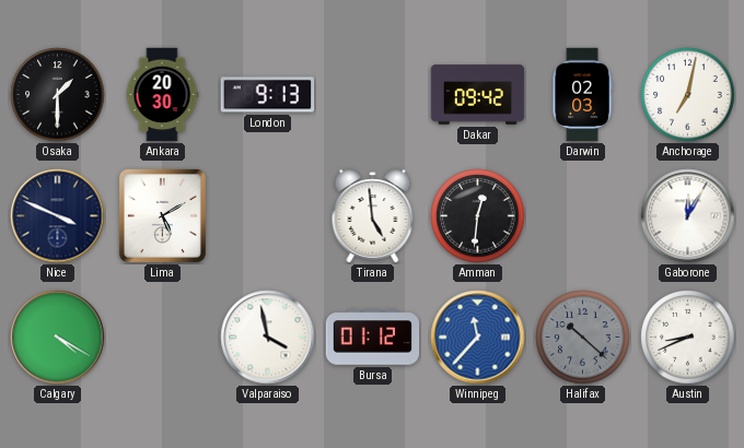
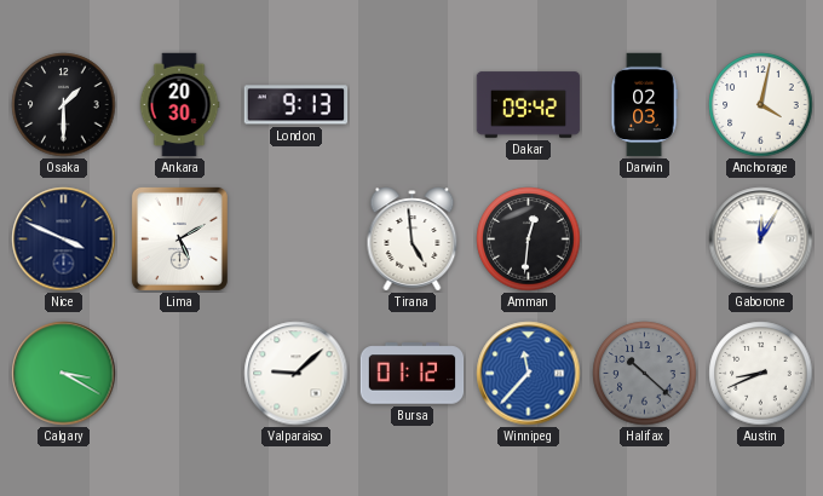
Anchorage: 7:02 -> 4:02
Calgary: 4:20 -> 3:20
Valparaiso: 3:58 -> 9:08
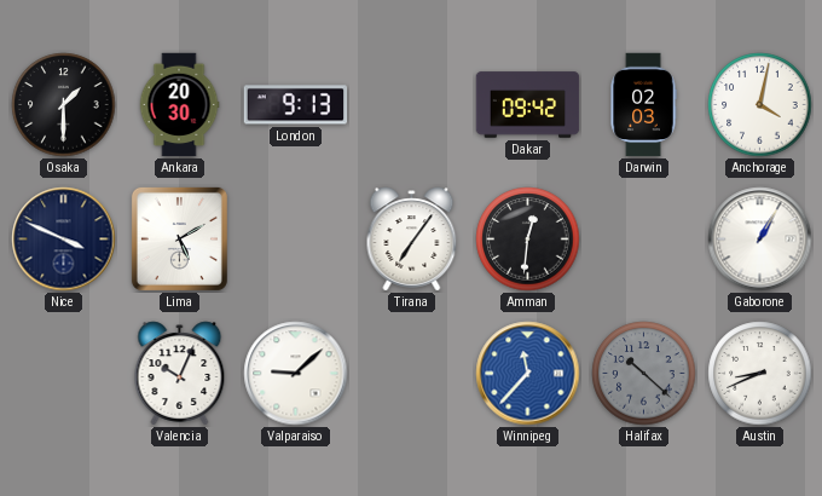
Tirana: 4:59 -> 7:06
Gaborone: 12:05 -> 1:05
Calgary: 3:20 -> none
Valencia: none -> 10:04
Bursa: 01:12 -> none
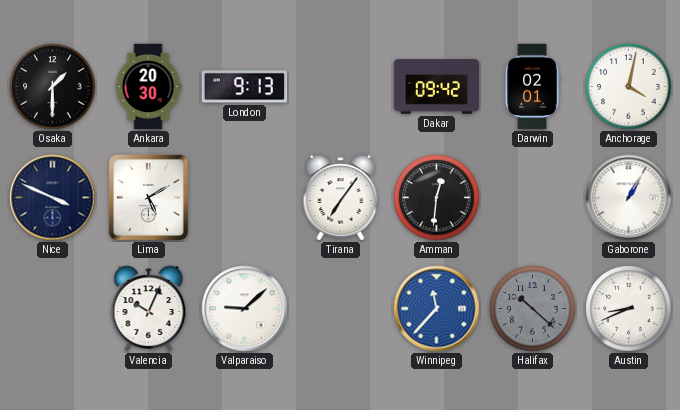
Darwin: 02:03 -> 02:01
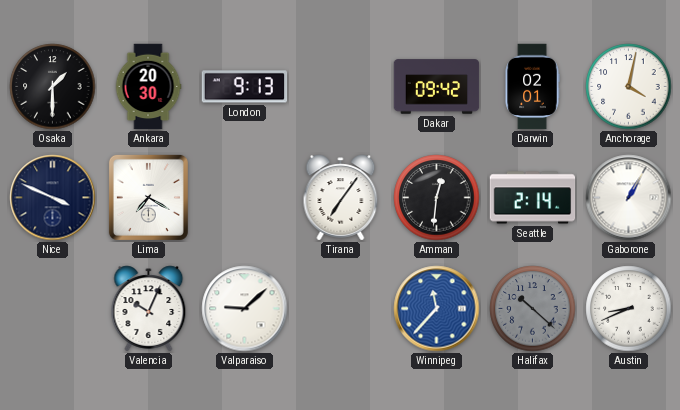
Lima: 5:10 -> 7:20
Seattle: none -> 2:14
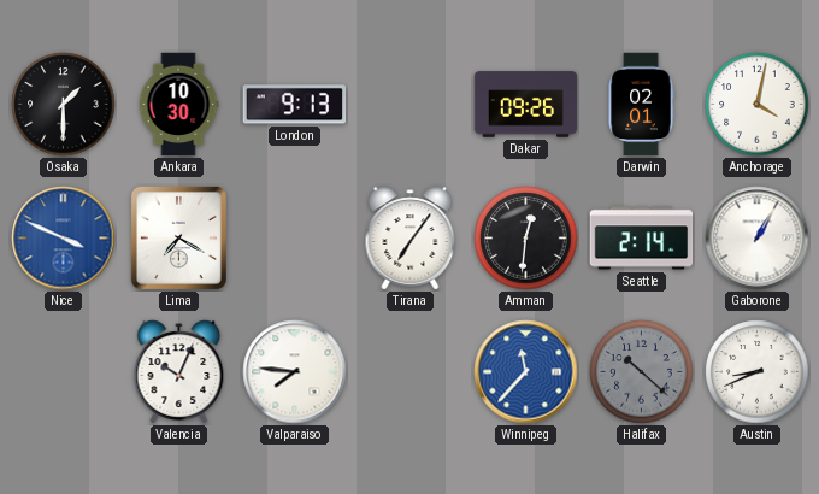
Ankara: 20:30 -> 10:30
Dakar: 09:42 -> 09:26
Nice dial: navy -> blue
Valparaiso: 9:08 -> 7:46
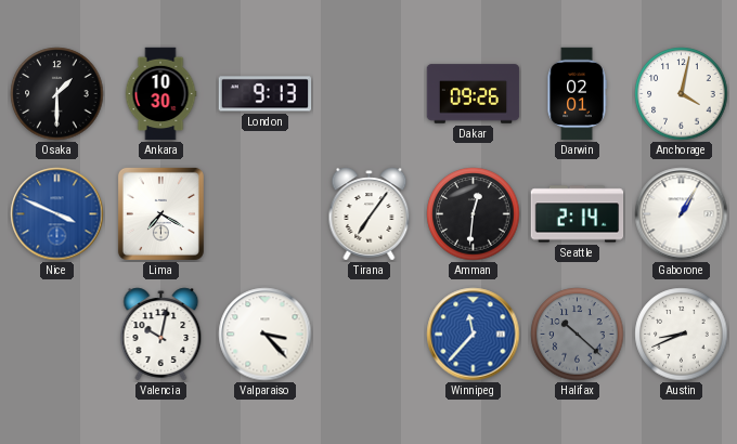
Valencia: 10:04 -> 10:02
Valparaiso: 7:46 -> 3:23
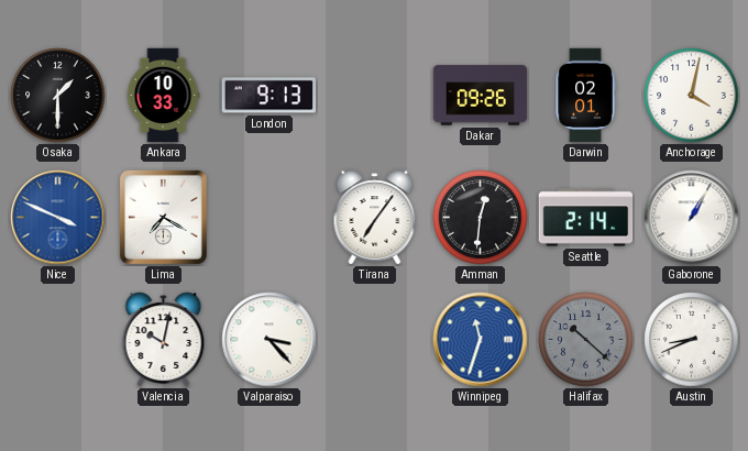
Ankara: 10:30 -> 10:33
Winnipeg: 11:37 -> 11:33
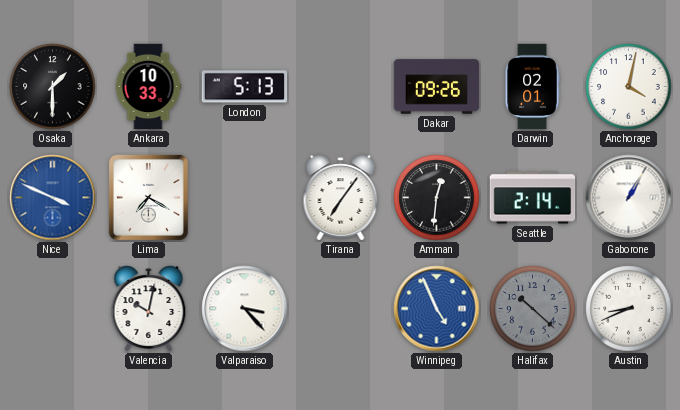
London: 9:13 -> 5:13
Winnipeg: 11:33 -> 4:56
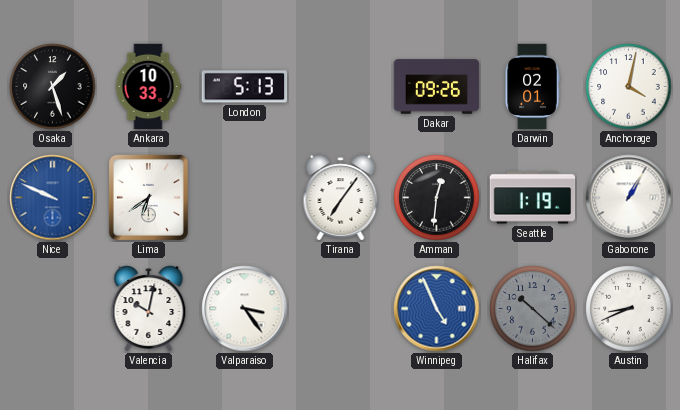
Osaka: 1:30 -> 1:27
Nice: 3:49 -> 9:49
Lima: 7:20 -> 6:39
Seattle: 2:14 -> 1:19
Valparaiso: 3:23 -> 3:24
